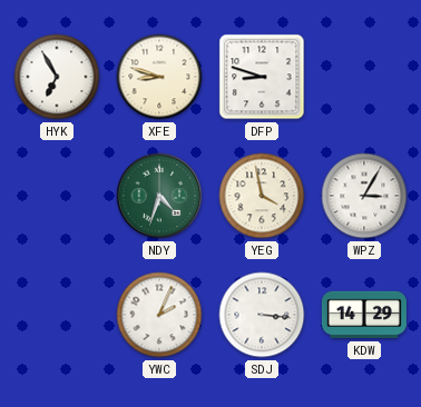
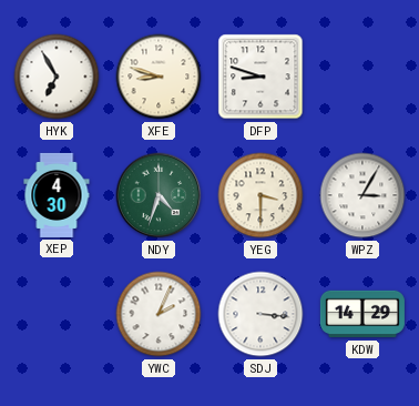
XEP: none -> 4:30
YEG: 3:58 -> 3:30
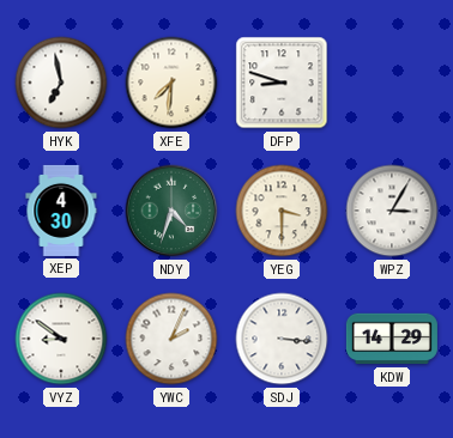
HYK: 6:55 -> 6:58
XFE: 8:48 -> 7:31
VYZ: none -> 8:51
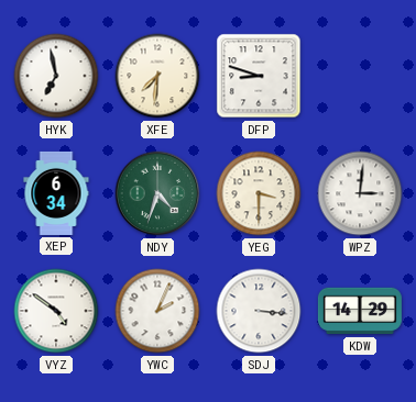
XEP: 4:30 -> 6:34
WPZ: 3:05 -> 3:01
VYZ: 8:51 -> 4:51
